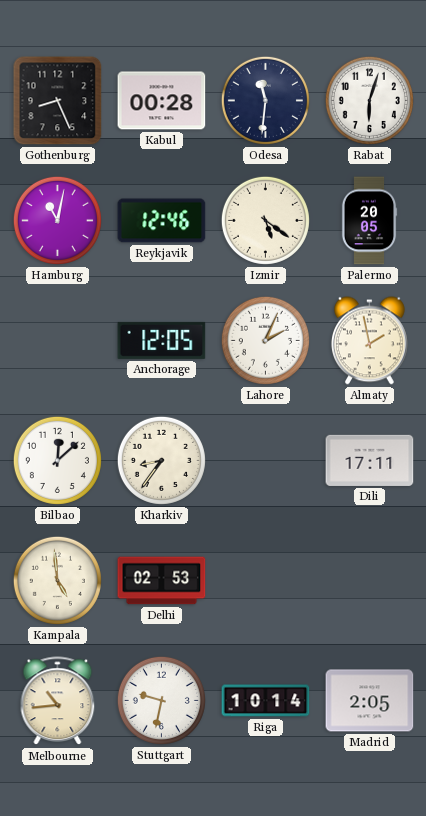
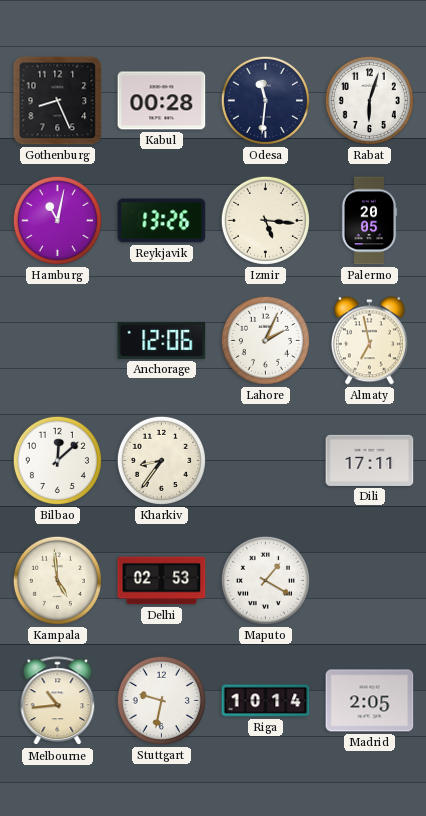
Reykjavik: 12:46 -> 13:26
Izmir: 5:21 -> 5:16
Anchorage: 12:05 -> 12:06
Almaty: 1:58 -> 6:58
Maputo: none -> 1:20
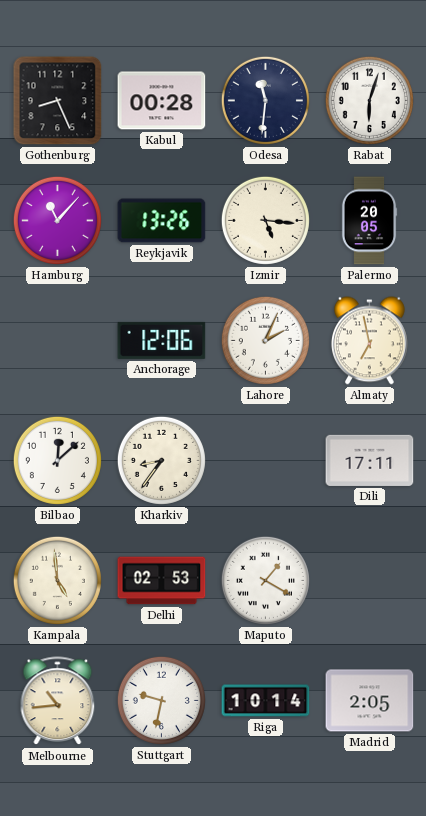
Hamburg: 11:02 -> 11:07
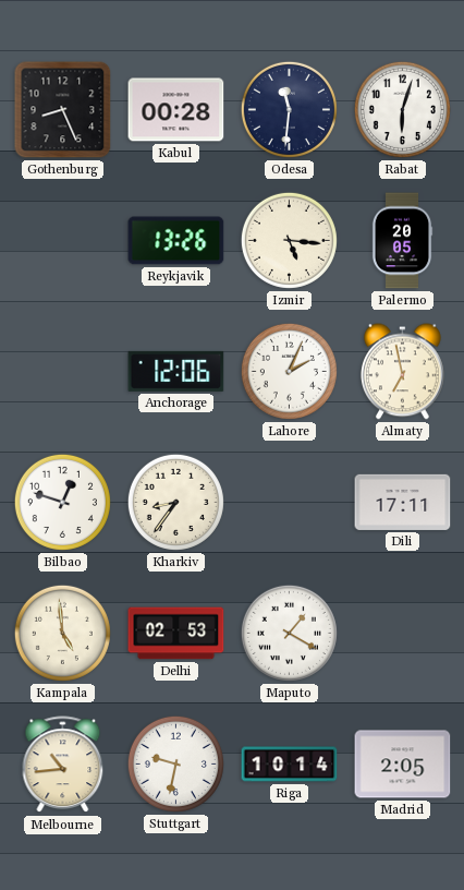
Hamburg: 11:07 -> none
Bilbao: 12:08 -> 12:48
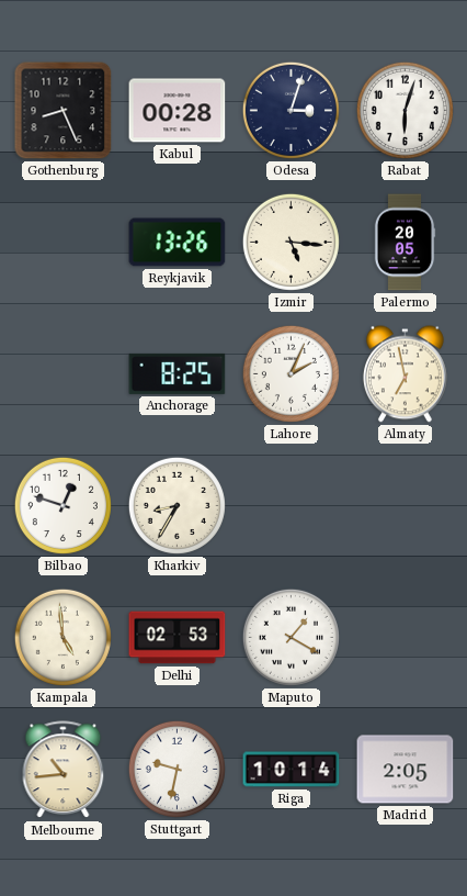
Odesa: 11:31 -> 3:03
Anchorage: 12:06 -> 8:25
Kharkiv: 8:36 -> 8:35
Dili: 17:11 -> none
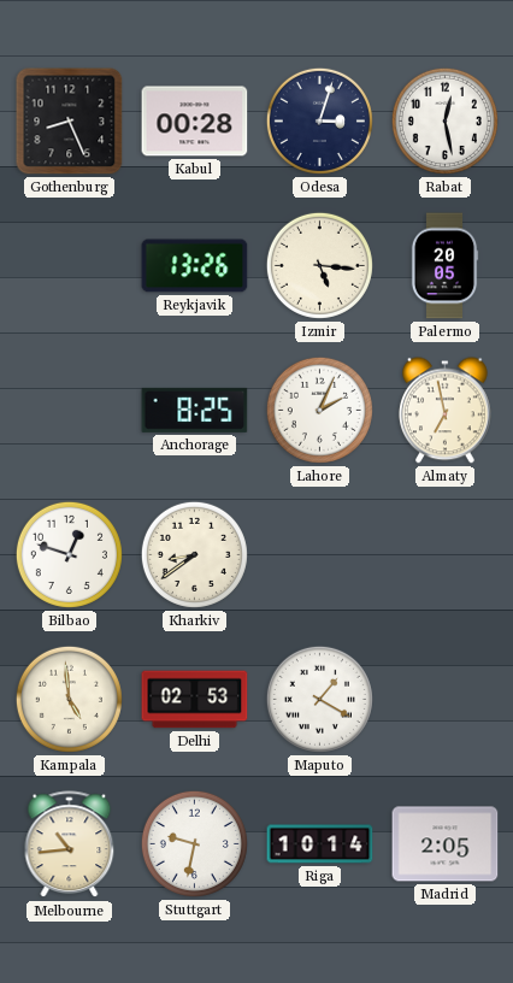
Rabat: 6:03 -> 12:28
Kharkiv: 8:35 -> 8:39
